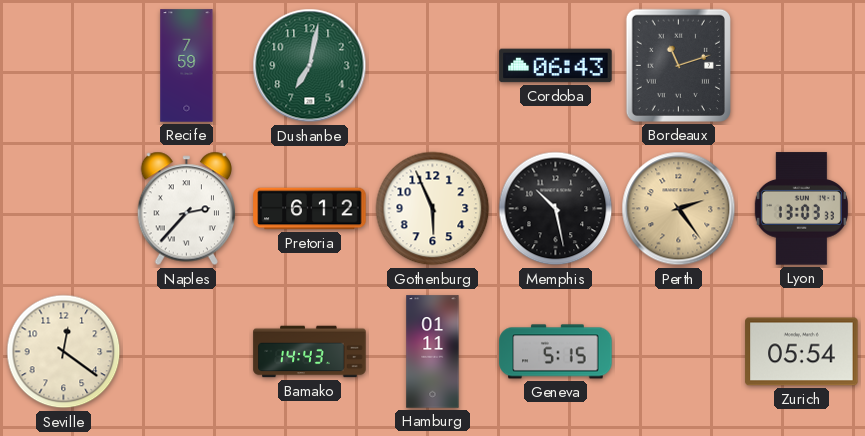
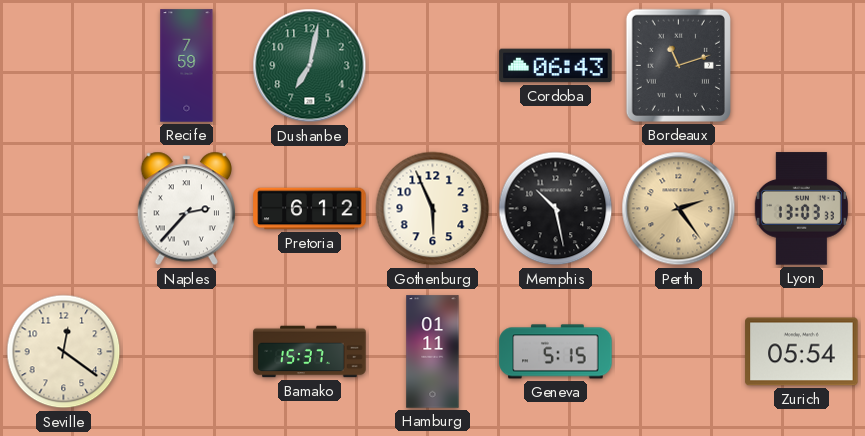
Bamako: 14:43 -> 15:37
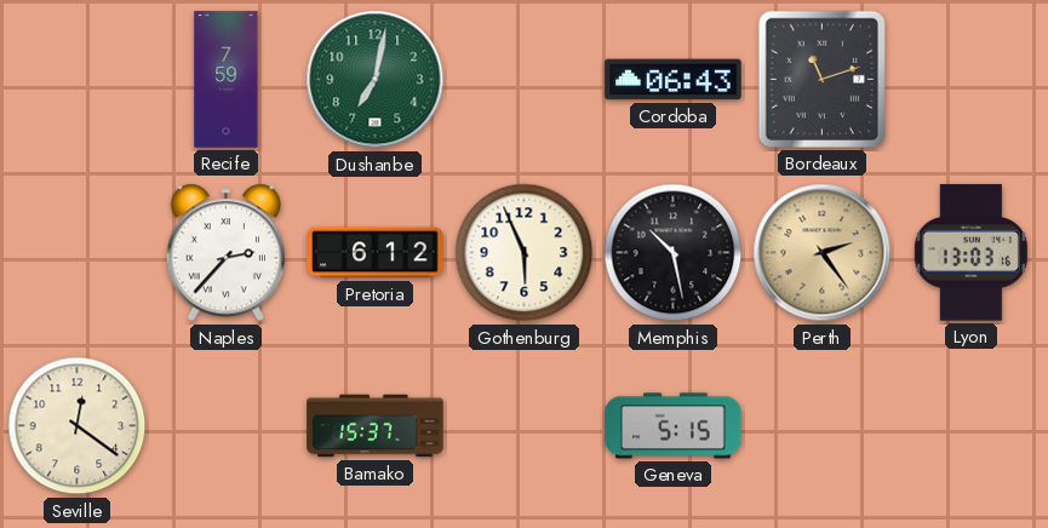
Lyon: 13:03:33 -> 13:03:16
Hamburg: 01:11 -> none
Zurich: 05:54 -> none
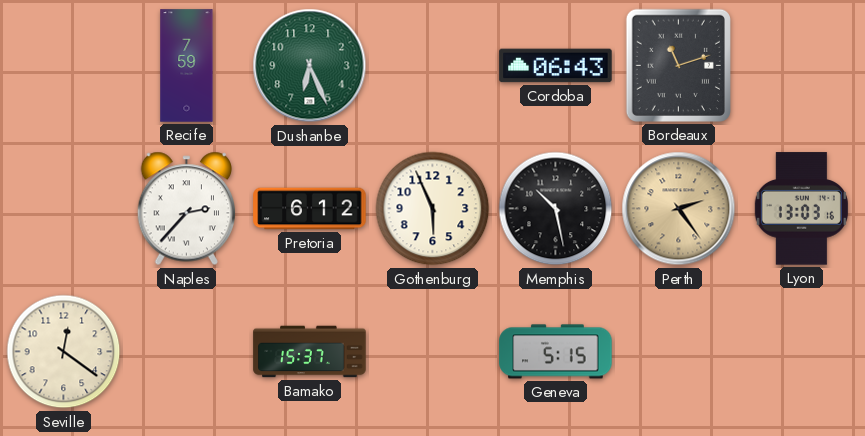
Dushanbe: 7:02 -> 6:26
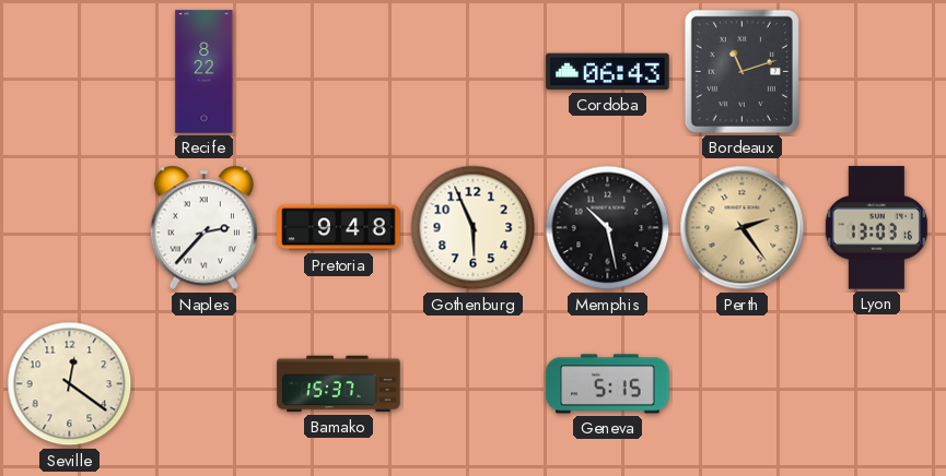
Recife: 7:59 -> 8:22
Dushanbe: 6:26 -> none
Pretoria: 6:12 -> 9:48
